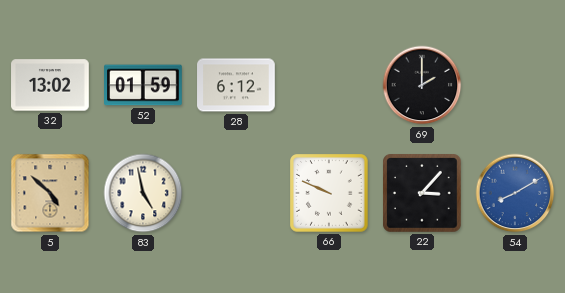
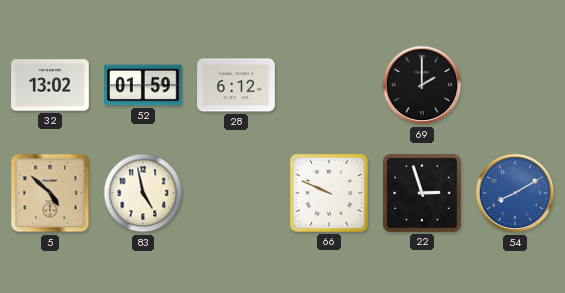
22: 3:07 -> 2:57
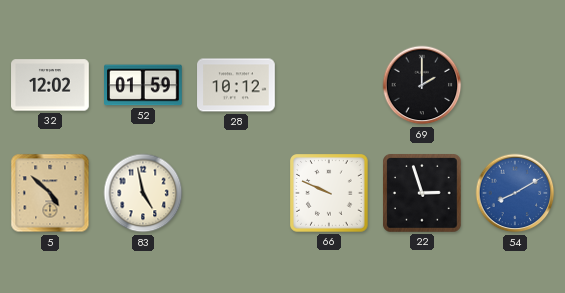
32: 13:02 -> 12:02
28: 6:12 -> 10:12
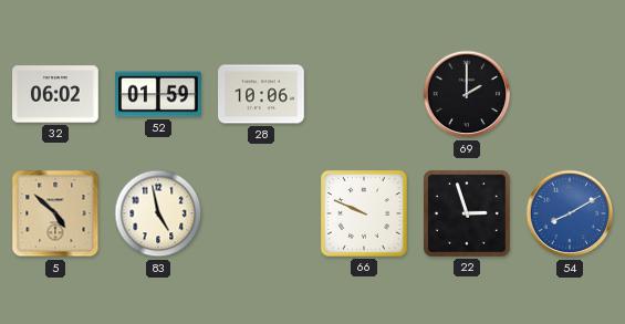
32: 12:02 -> 06:02
28: 10:12 -> 10:06
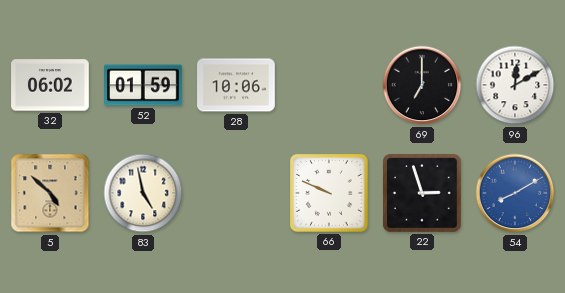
69: 2:00 -> 7:00
96: none -> 12:10
